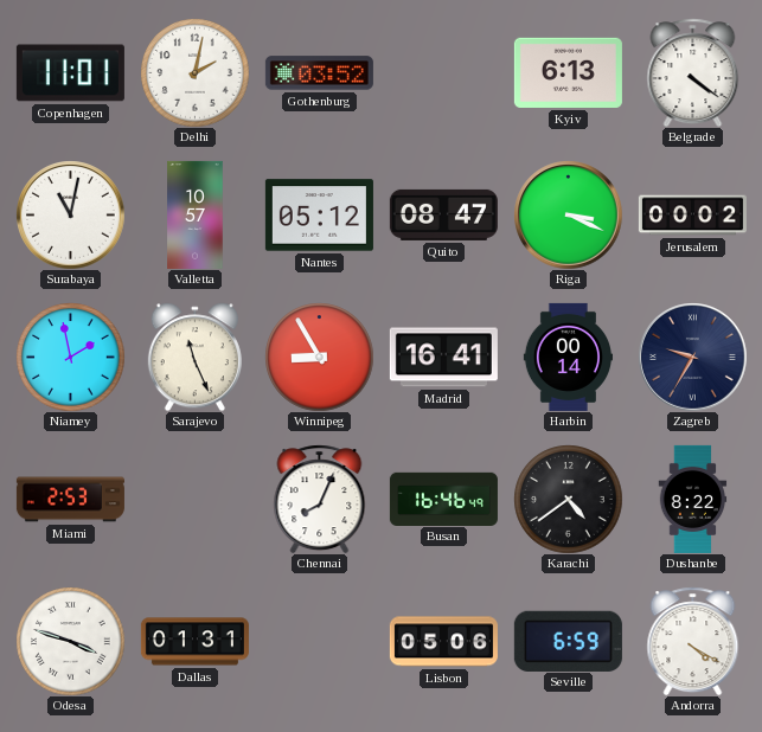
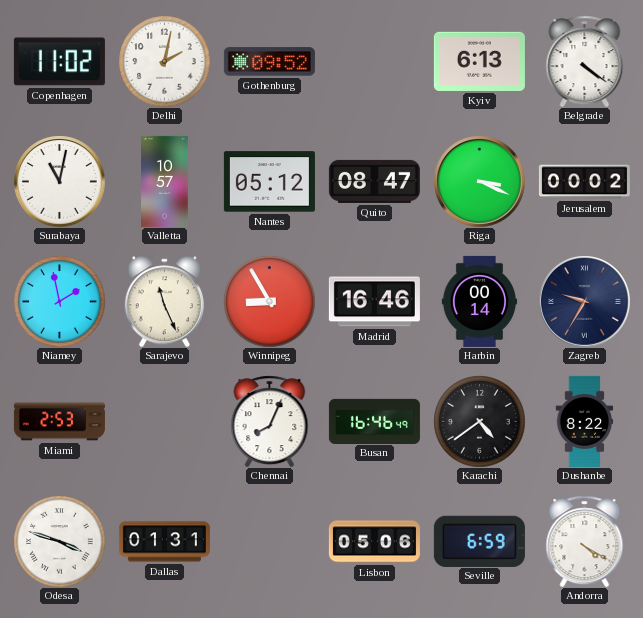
Copenhagen: 11:01 -> 11:02
Gothenburg: 03:52 -> 09:52
Madrid: 16:41 -> 16:46
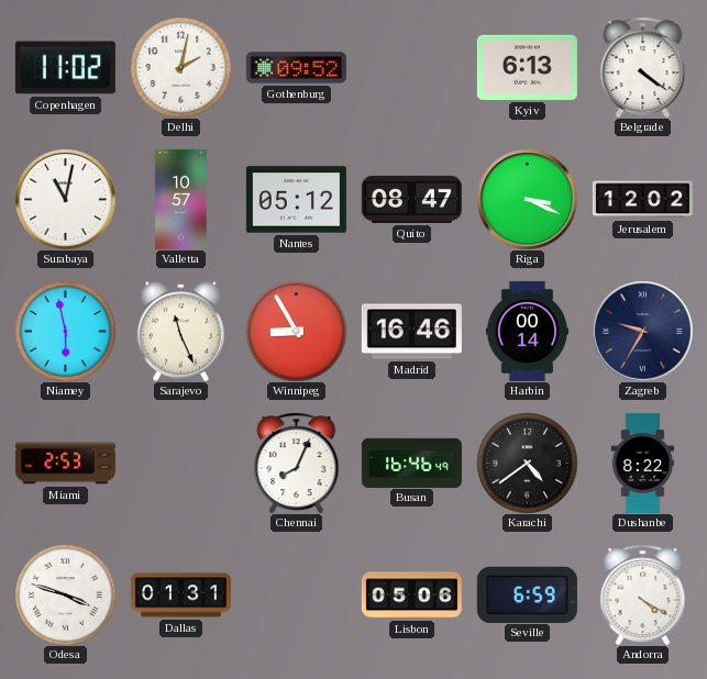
Jerusalem: 00:02 -> 12:02
Niamey: 1:58 -> 5:58
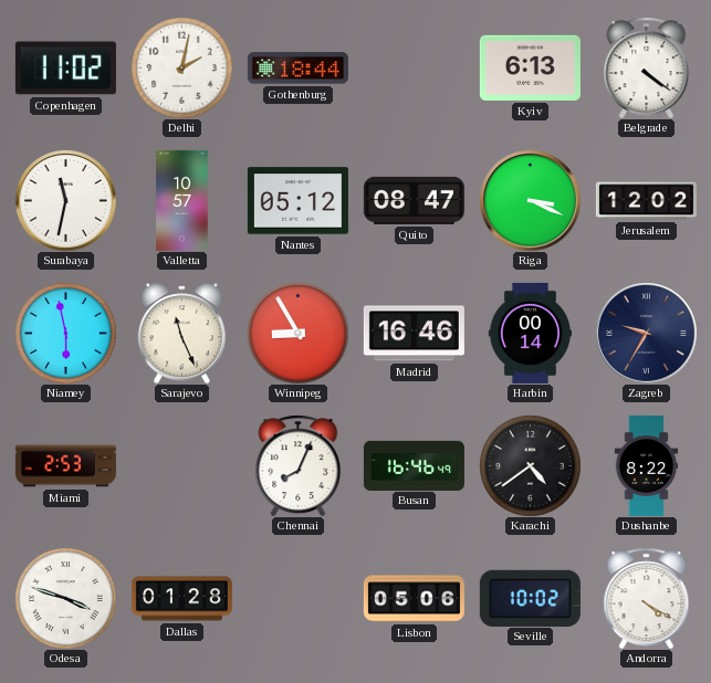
Gothenburg: 09:52 -> 18:44
Surabaya: 11:02 -> 11:32
Dallas: 01:31 -> 01:28
Seville: 6:59 -> 10:02
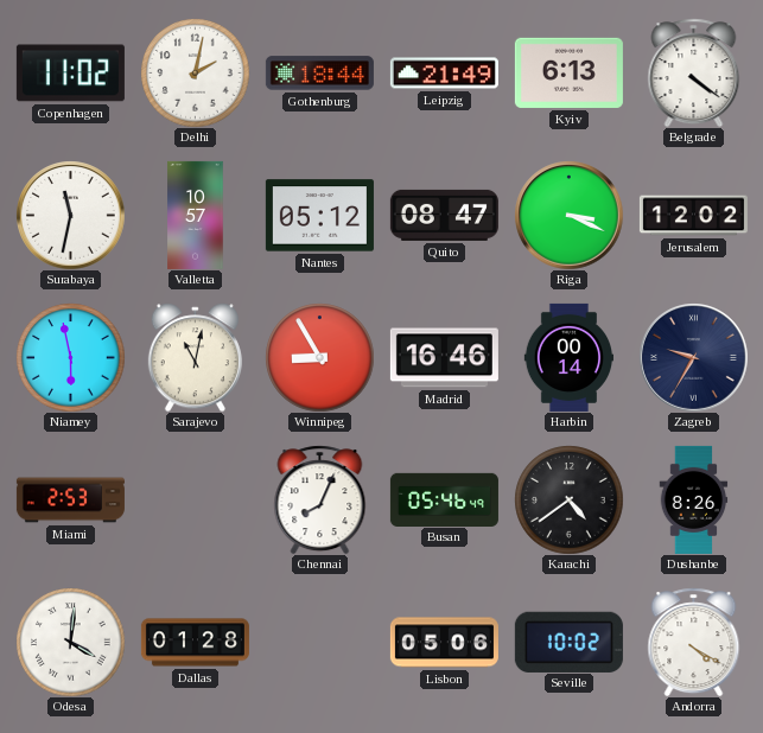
Leipzig: none -> 21:49
Sarajevo: 11:26 -> 11:02
Busan: 16:46 -> 05:46
Dushanbe: 8:22 -> 8:26
Odesa: 3:48 -> 4:01
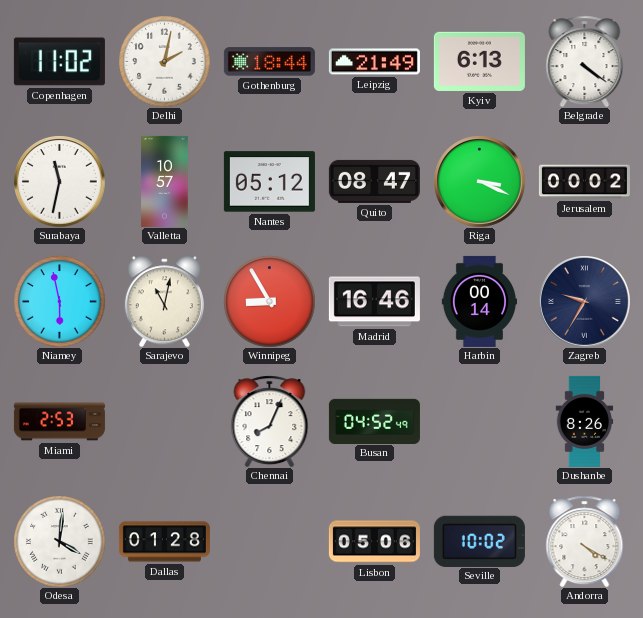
Jerusalem: 12:02 -> 00:02
Busan: 05:46 -> 04:52
Karachi: 4:39 -> none
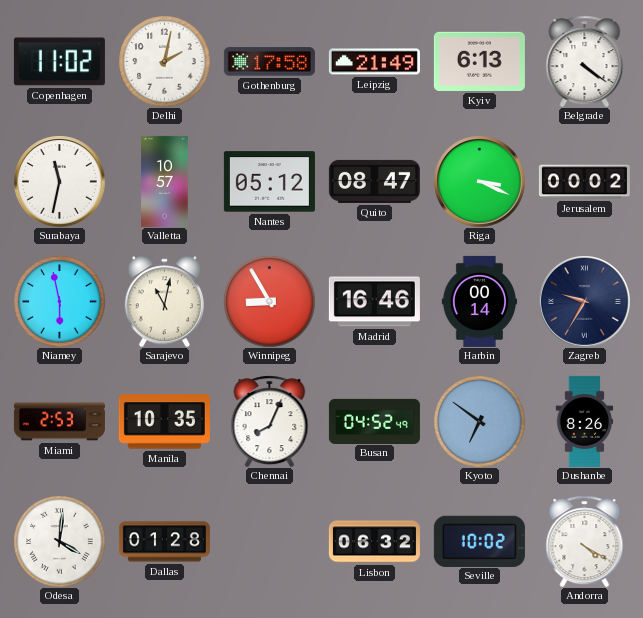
Gothenburg: 18:44 -> 17:58
Manila: none -> 10:35
Kyoto: none -> 6:51
Lisbon: 05:06 -> 06:32
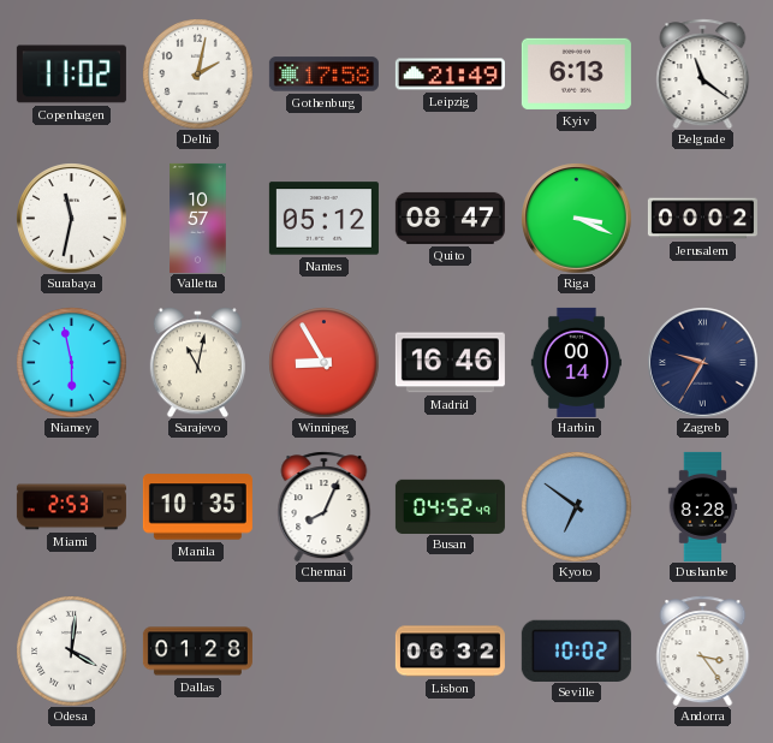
Belgrade: 4:21 -> 11:21
Dushanbe: 8:26 -> 8:28
Andorra: 4:20 -> 3:24
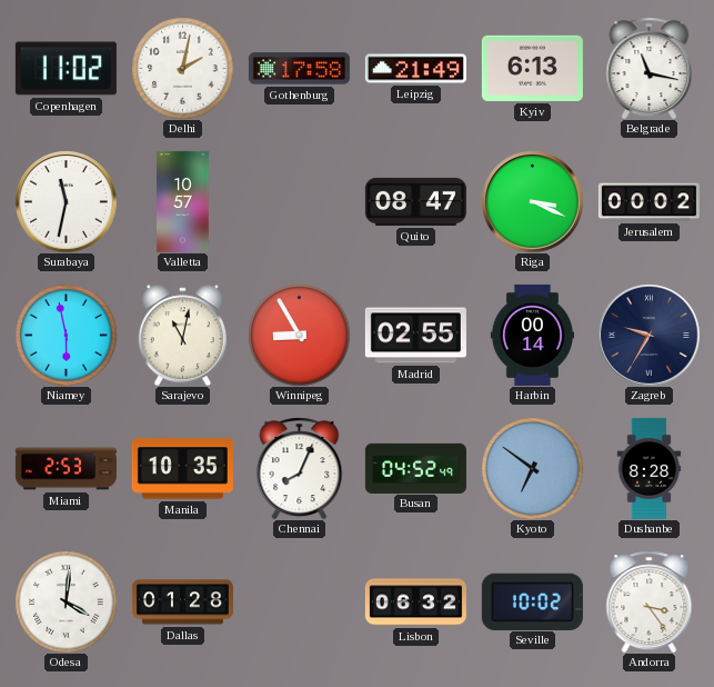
Belgrade: 11:21 -> 11:17
Nantes: 05:12 -> none
Madrid: 16:46 -> 02:55
